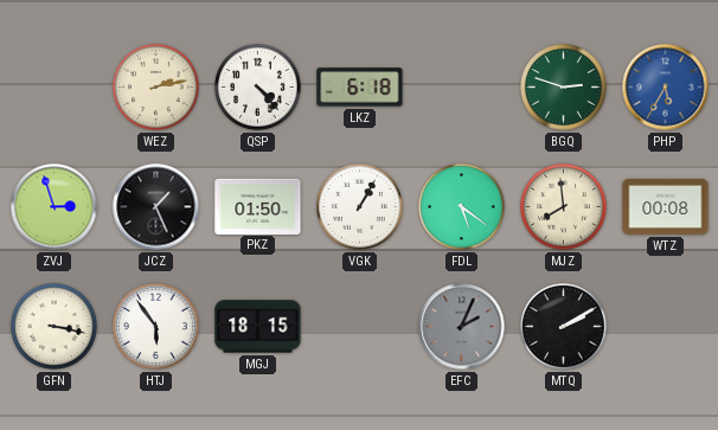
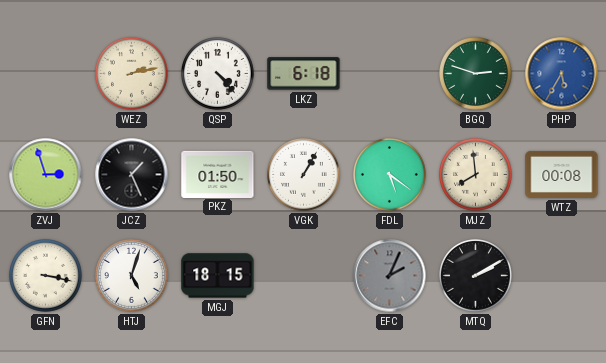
HTJ: 5:54 -> 5:03
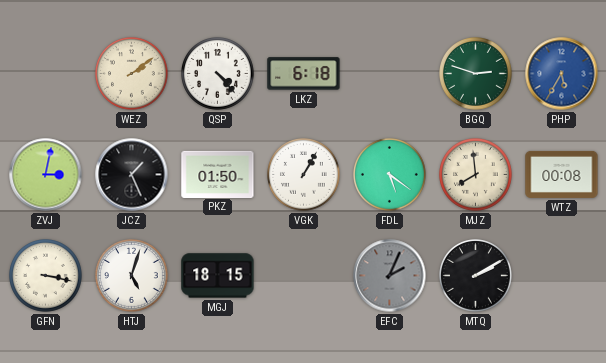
WEZ: 2:13 -> 2:09
ZVJ: 2:57 -> 3:02
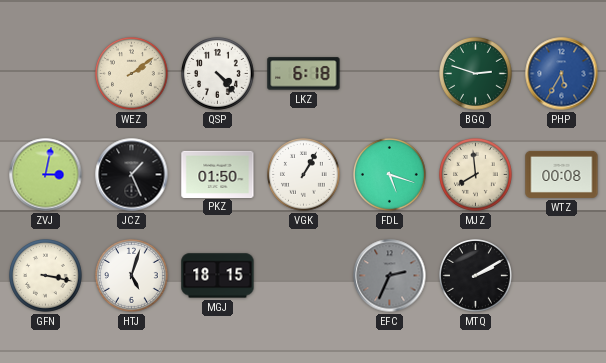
FDL: 5:21 -> 5:18
EFC: 2:04 -> 2:34
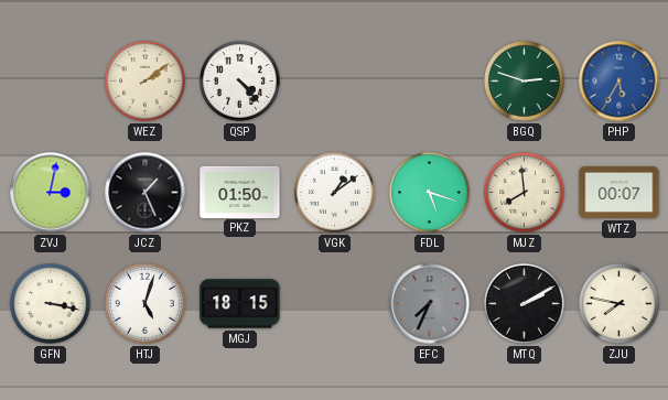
LKZ: 6:18 -> none
VGK: 1:05 -> 1:09
WTZ: 00:08 -> 00:07
EFC: 2:34 -> 7:34
ZJU: none -> 7:47
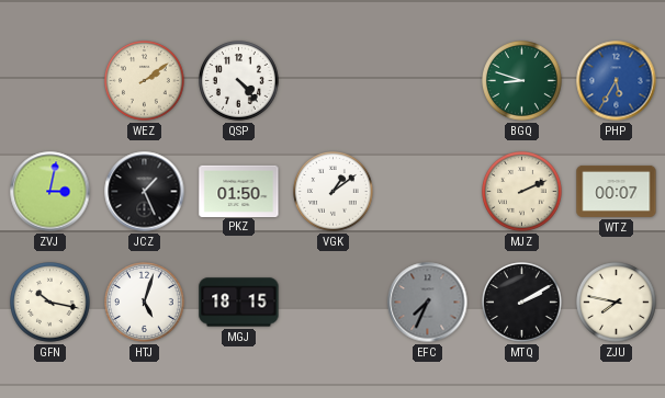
BGQ: 2:48 -> 8:48
FDL: 5:18 -> none
MJZ: 7:59 -> 2:11
GFN: 3:17 -> 10:17
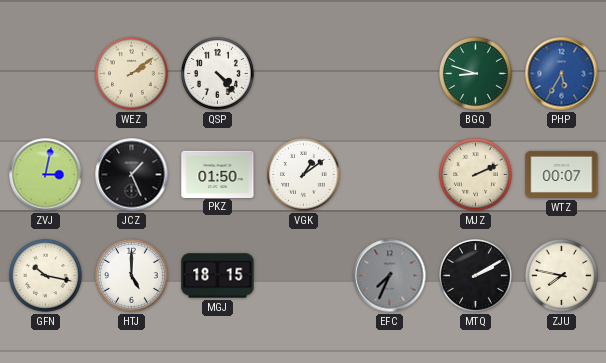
HTJ: 5:03 -> 5:00
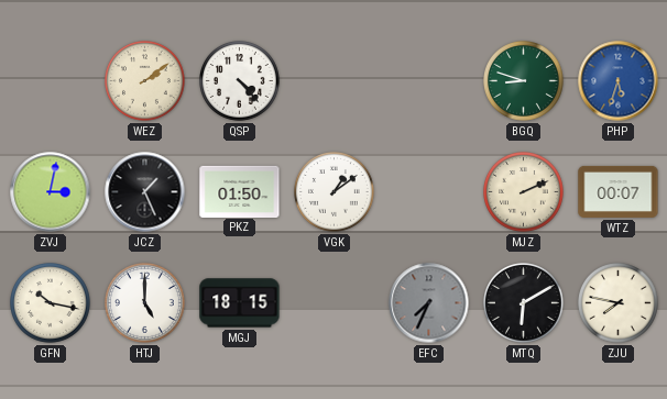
PHP: 5:35 -> 5:33
MTQ: 2:10 -> 6:10
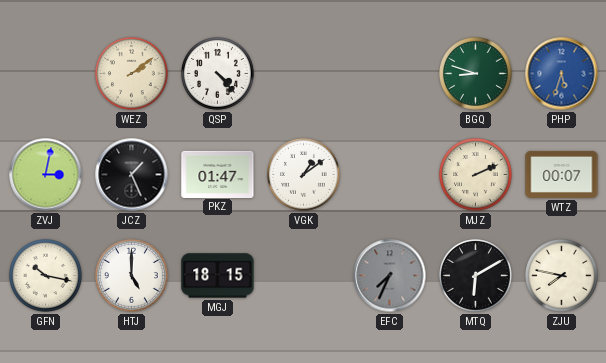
PKZ: 01:50 -> 01:47
